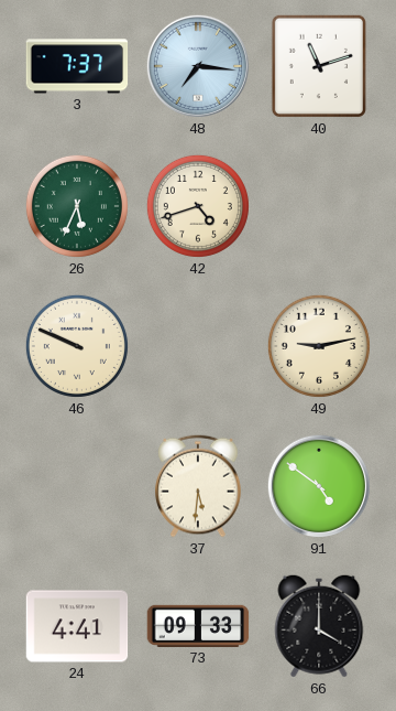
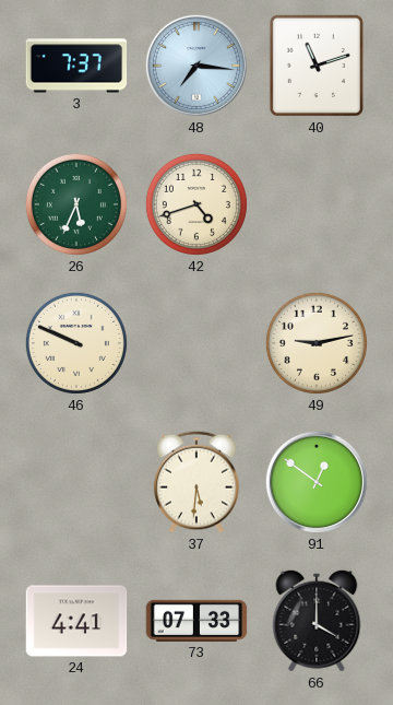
91: 4:51 -> 12:51
73: 09:33 -> 07:33
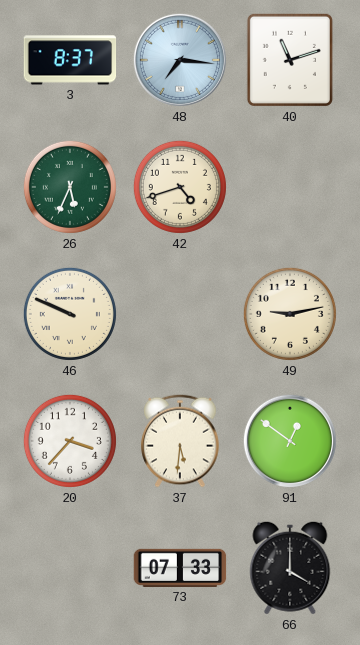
3: 7:37 -> 8:37
20: none -> 3:37
24: 4:41 -> none
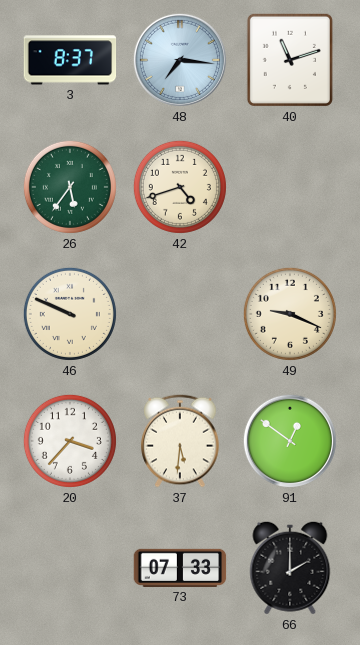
26: 5:34 -> 5:36
49: 9:13 -> 9:19
66: 4:00 -> 2:00
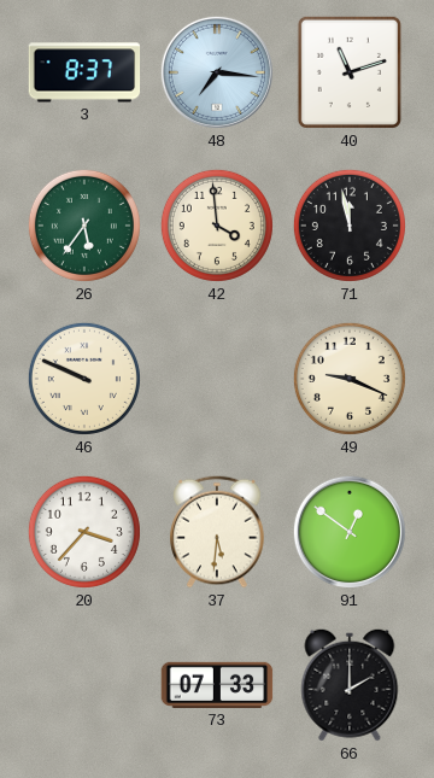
42: 4:42 -> 3:59
71: none -> 11:58
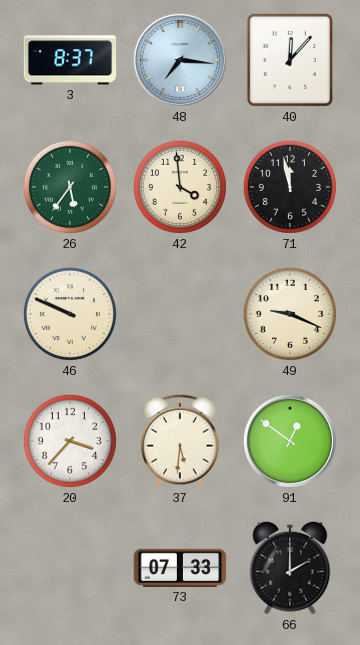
40: 11:12 -> 12:07
